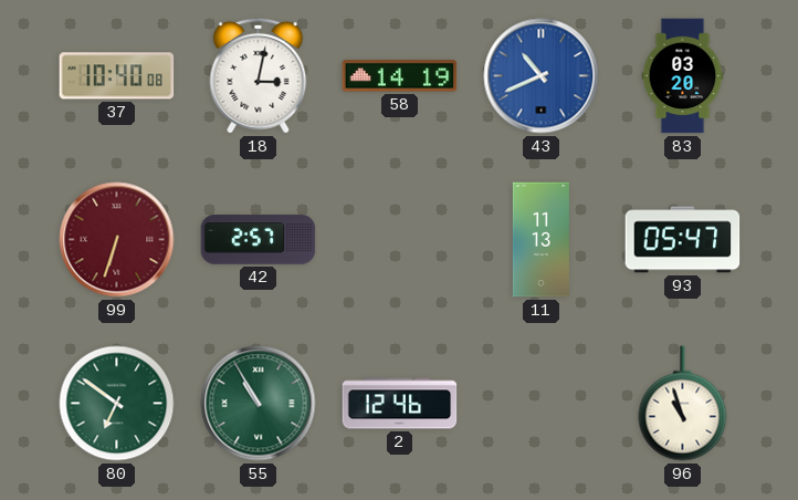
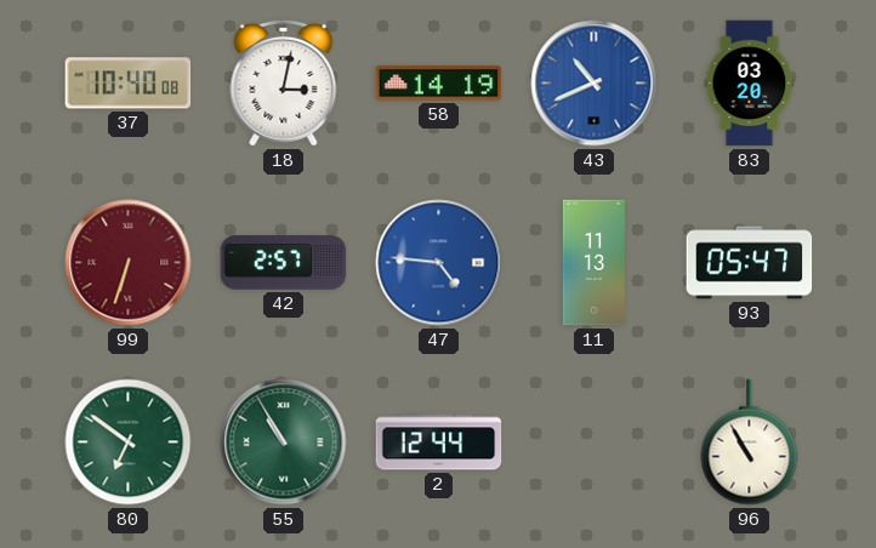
47: none -> 4:46
2: 12:46 -> 12:44
96: 10:57 -> 10:55
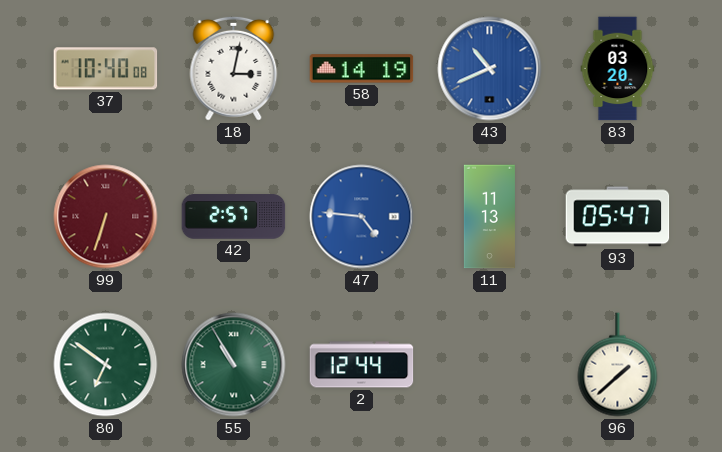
96: 10:55 -> 1:38
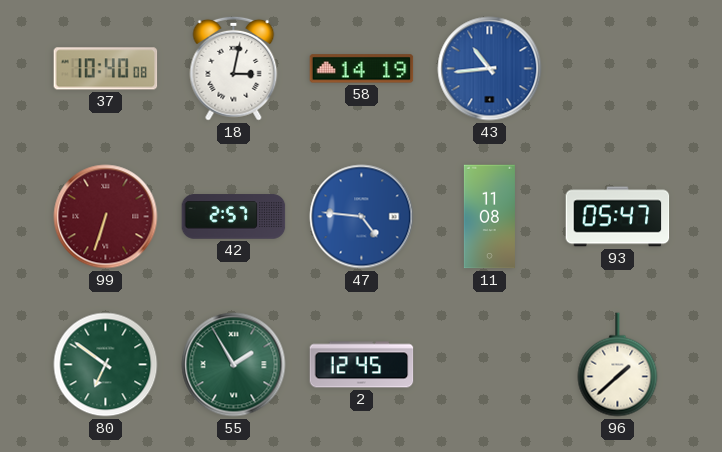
43: 10:41 -> 10:44
83: 03:20 -> none
11: 11:13 -> 11:08
55: 10:55 -> 1:55
2: 12:44 -> 12:45
